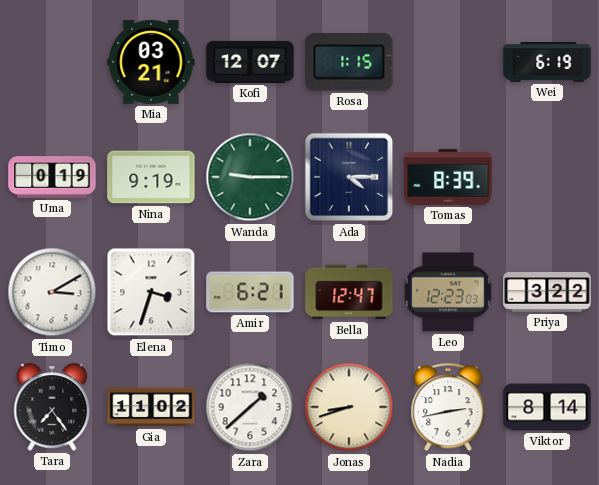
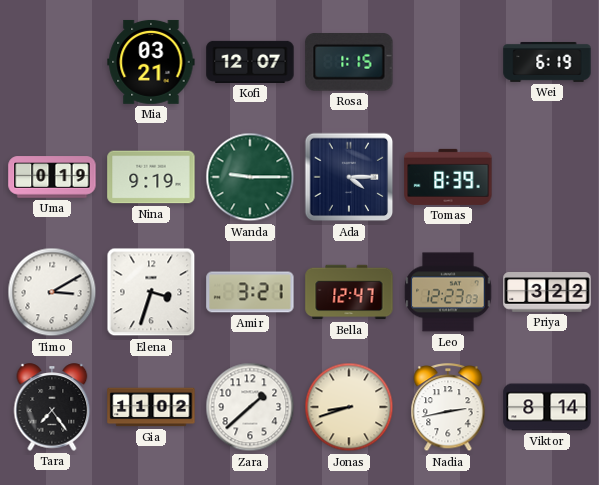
Amir: 6:21 -> 3:21
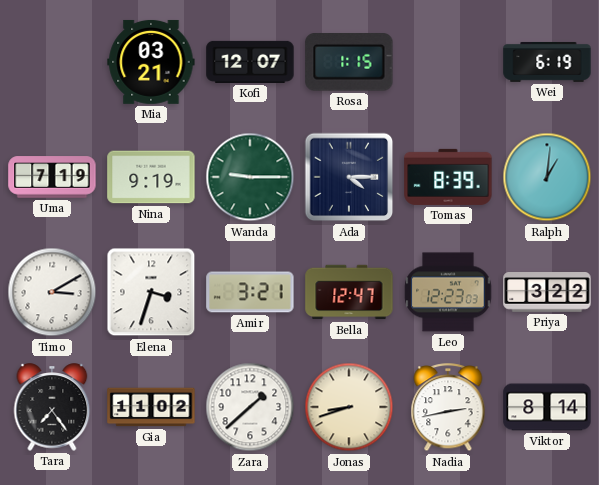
Uma: 0:19 -> 7:19
Ralph: none -> 1:01
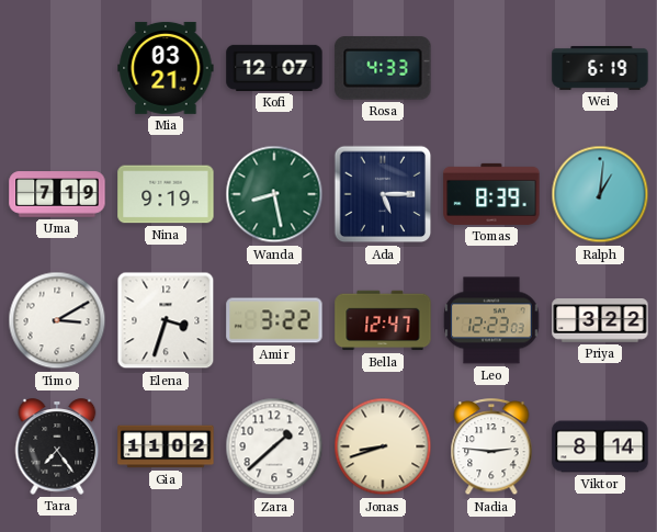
Rosa: 1:15 -> 4:33
Wanda: 9:15 -> 8:28
Ada: 4:15 -> 5:15
Amir: 3:21 -> 3:22
Nadia: 2:43 -> 2:46
